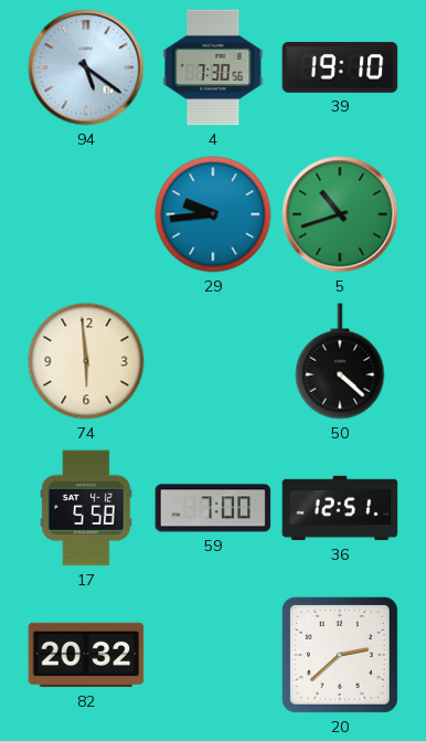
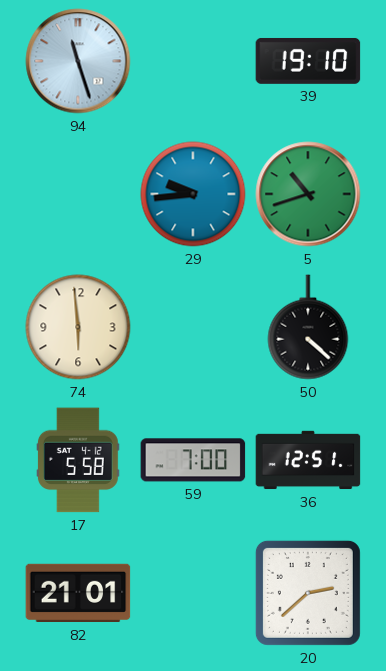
94: 5:21 -> 11:27
4: 7:30 -> none
82: 20:32 -> 21:01
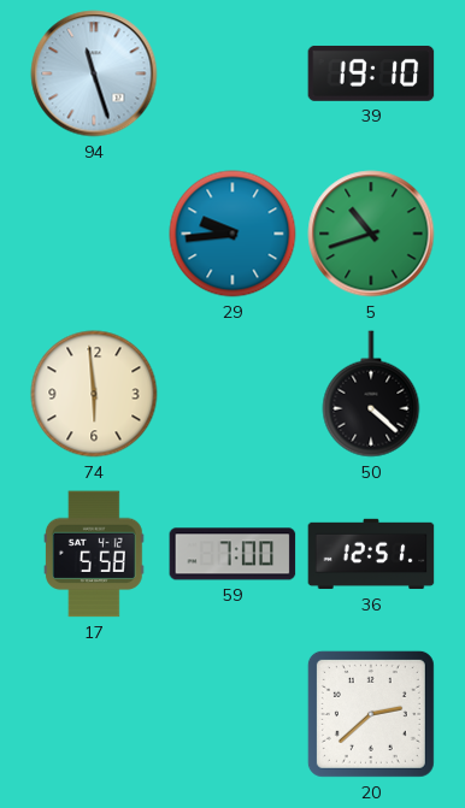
82: 21:01 -> none
